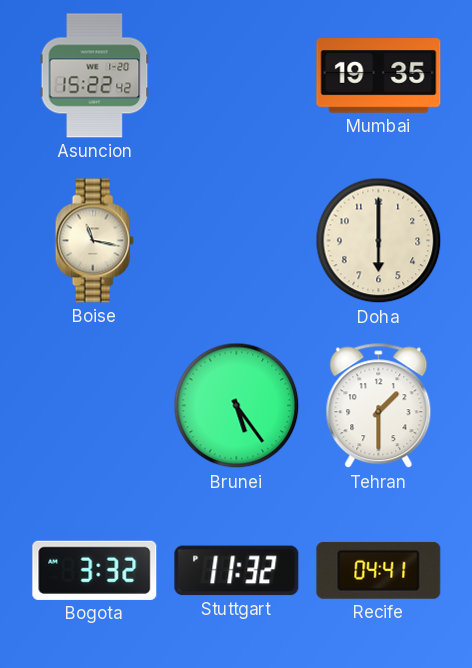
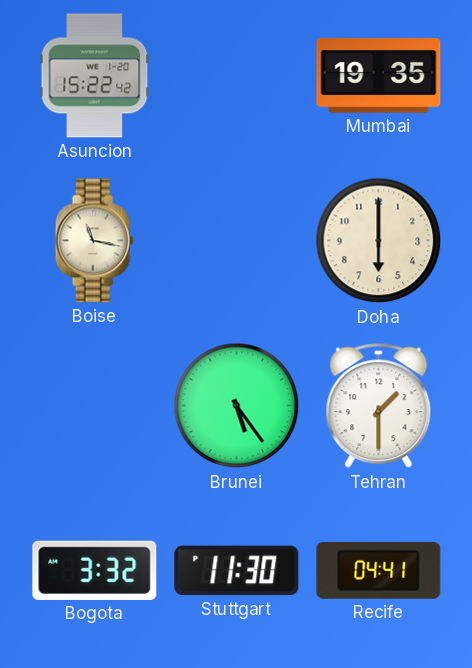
Stuttgart: 11:32 -> 11:30
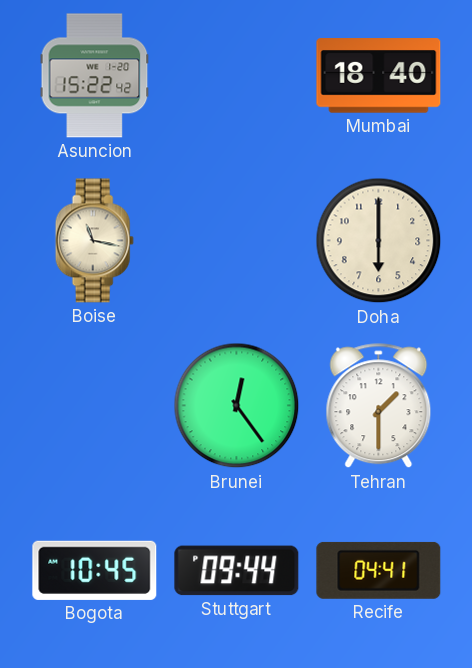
Mumbai: 19:35 -> 18:40
Brunei: 5:24 -> 12:24
Bogota: 3:32 -> 10:45
Stuttgart: 11:30 -> 09:44
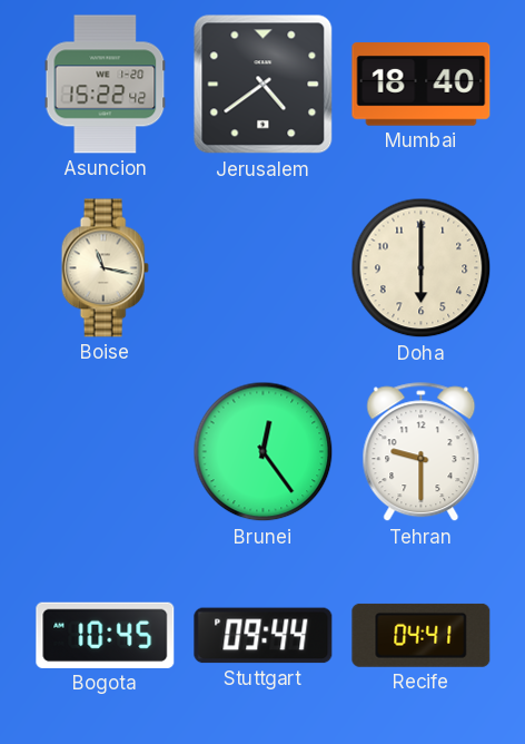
Jerusalem: none -> 4:39
Tehran: 1:30 -> 9:30
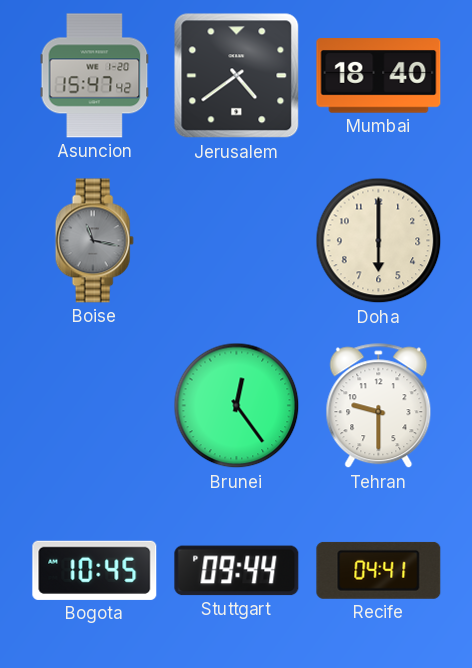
Asuncion: 15:22 -> 15:47
Boise dial: cream -> grey
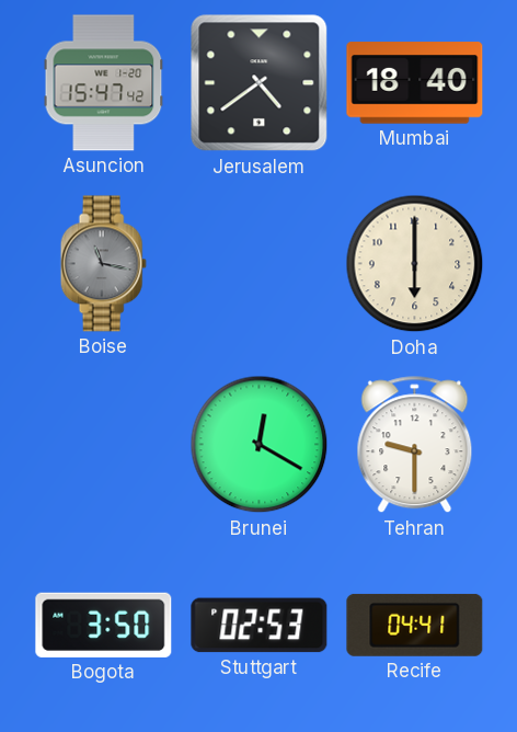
Brunei: 12:24 -> 12:20
Bogota: 10:45 -> 3:50
Stuttgart: 09:44 -> 02:53
